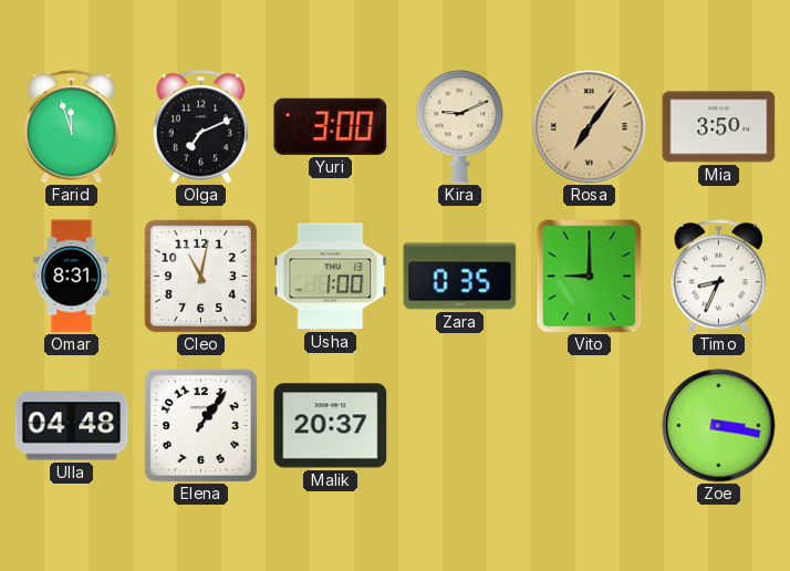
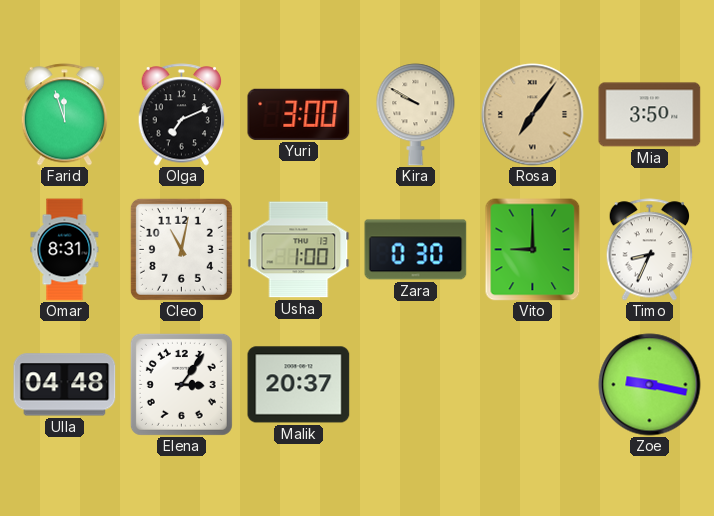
Kira: 9:11 -> 9:50
Zara: 0:35 -> 0:30
Elena: 1:06 -> 3:06
Zoe: 3:17 -> 9:17
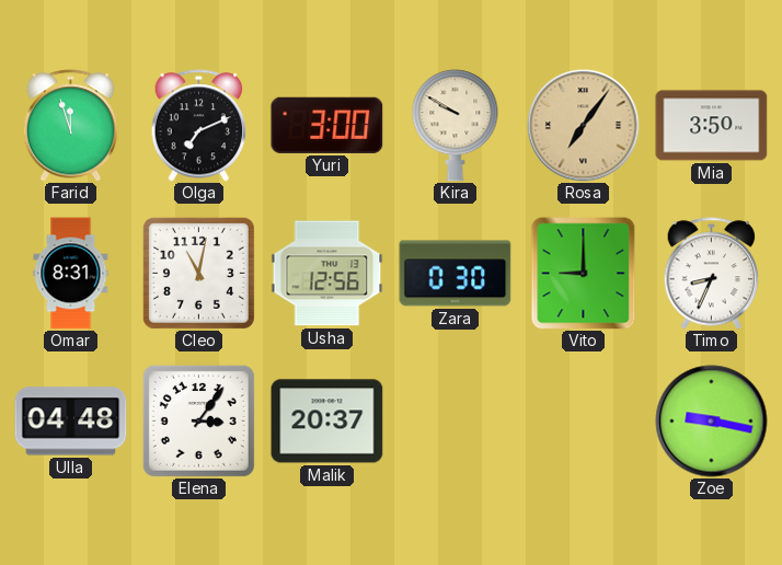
Usha: 1:00 -> 12:56
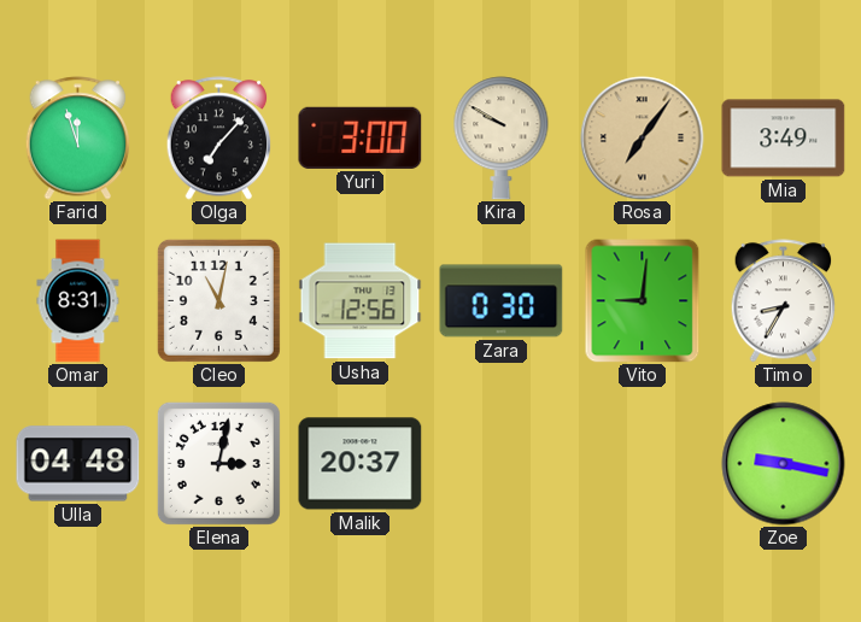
Olga: 7:11 -> 7:07
Mia: 3:50 -> 3:49
Vito: 9:00 -> 9:01
Timo: 8:34 -> 8:35
Elena: 3:06 -> 3:02
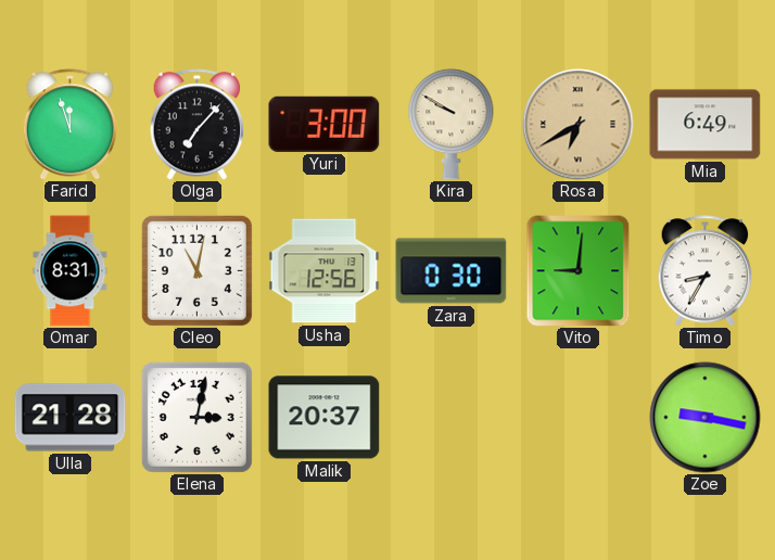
Rosa: 7:06 -> 6:40
Mia: 3:49 -> 6:49
Ulla: 04:48 -> 21:28
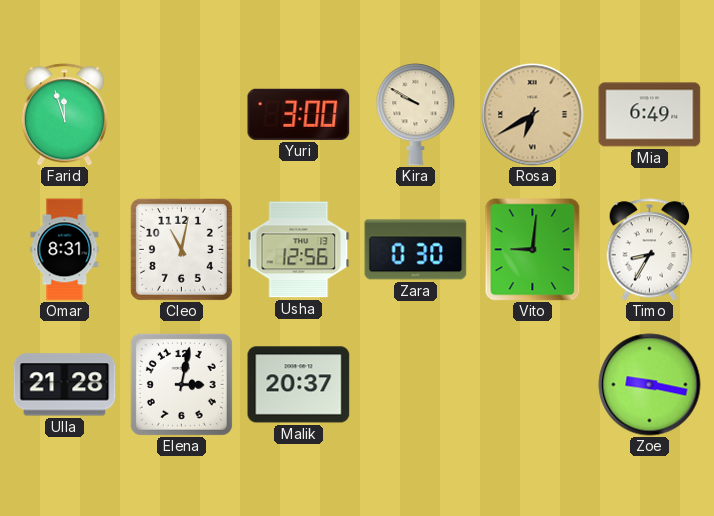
Olga: 7:07 -> none
